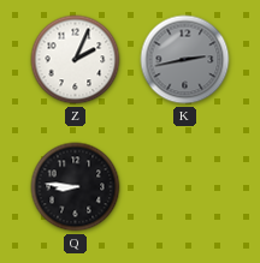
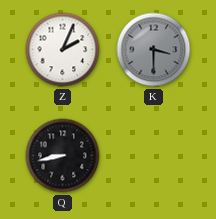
K: 2:43 -> 3:30
Q: 8:46 -> 8:43
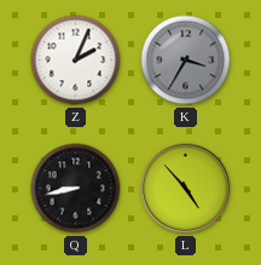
K: 3:30 -> 3:35
L: none -> 4:53
